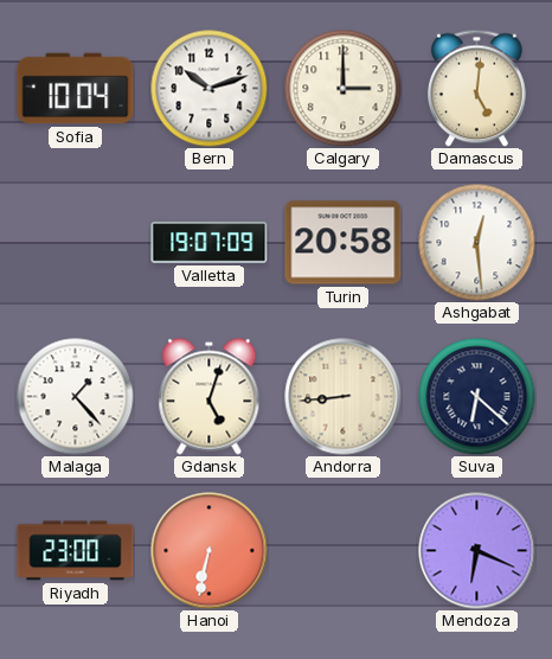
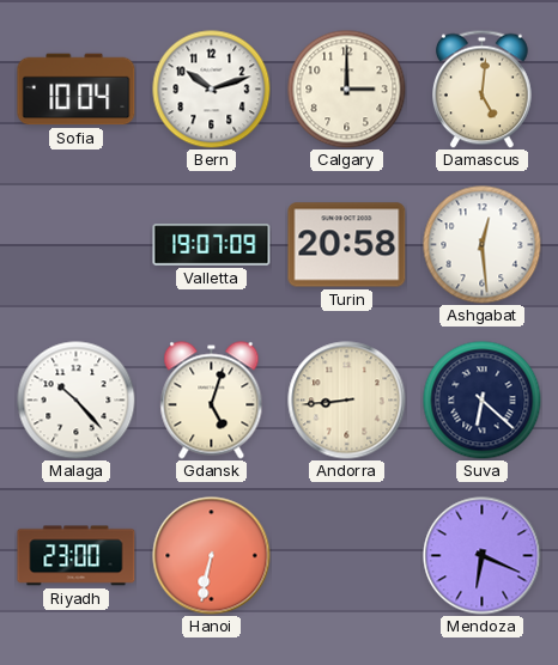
Malaga: 1:23 -> 10:23
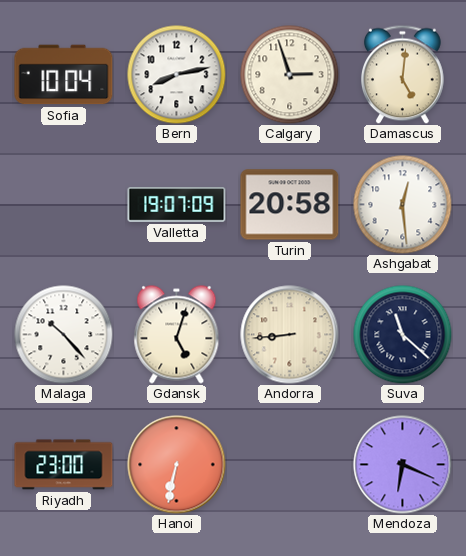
Bern: 10:12 -> 8:13
Calgary: 3:00 -> 2:57
Suva: 6:22 -> 11:22
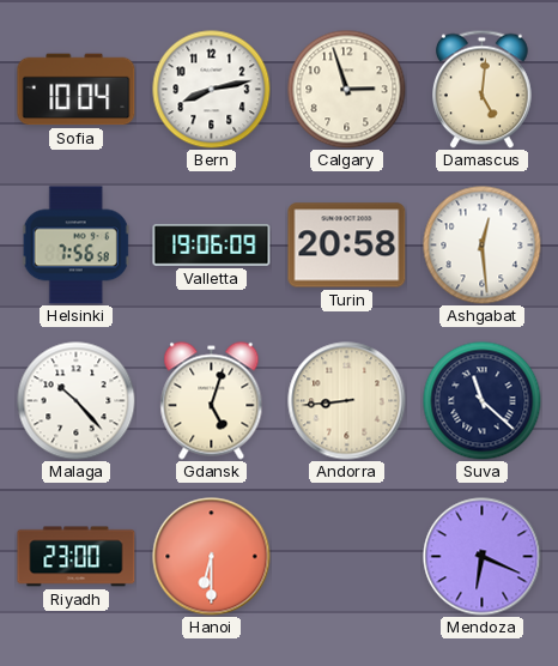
Helsinki: none -> 7:56
Valletta: 19:07 -> 19:06
Hanoi: 6:32 -> 6:30
